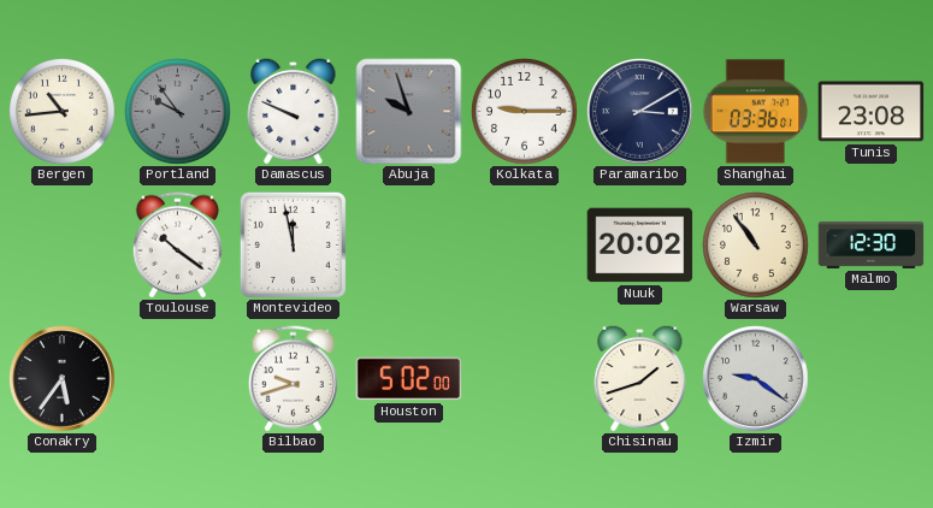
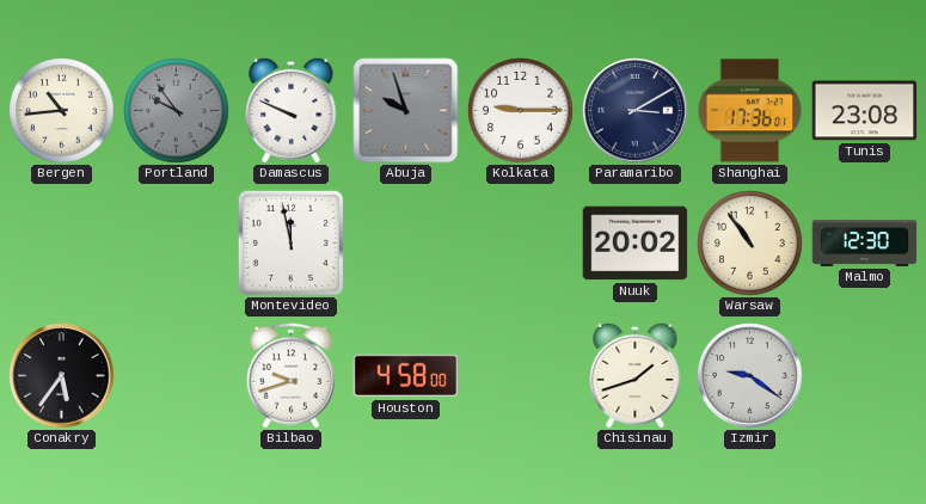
Shanghai: 03:36 -> 17:36
Toulouse: 10:21 -> none
Houston: 5:02 -> 4:58
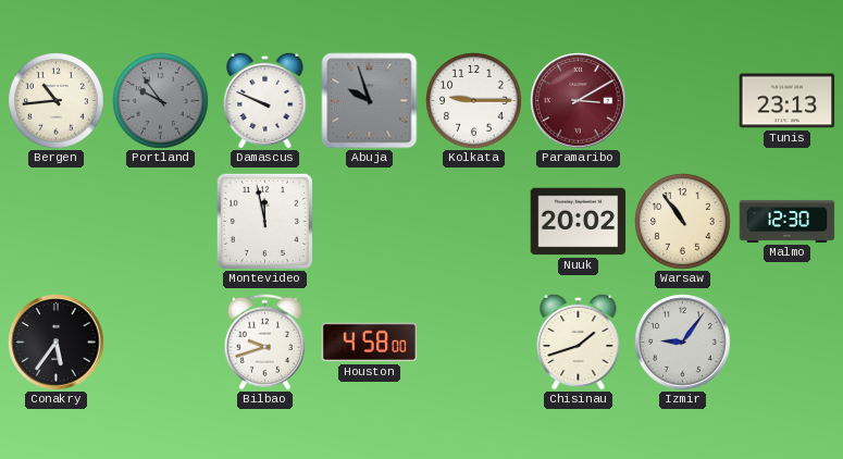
Paramaribo dial: navy -> burgundy
Shanghai: 17:36 -> none
Tunis: 23:08 -> 23:13
Izmir: 9:21 -> 9:06
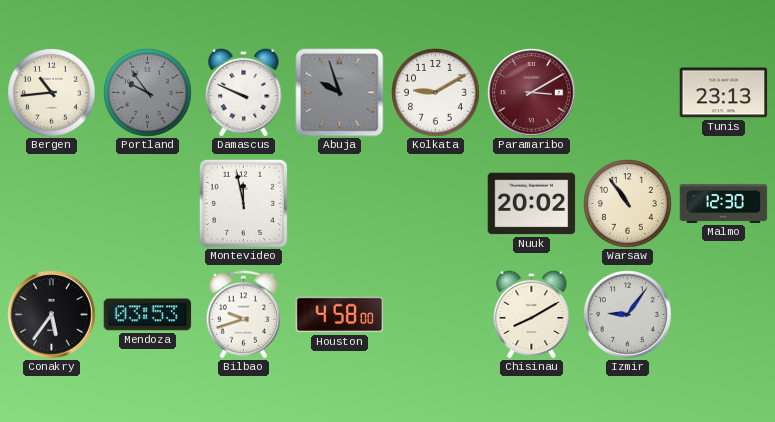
Kolkata: 9:15 -> 9:10
Mendoza: none -> 03:53
Chisinau: 1:42 -> 8:10
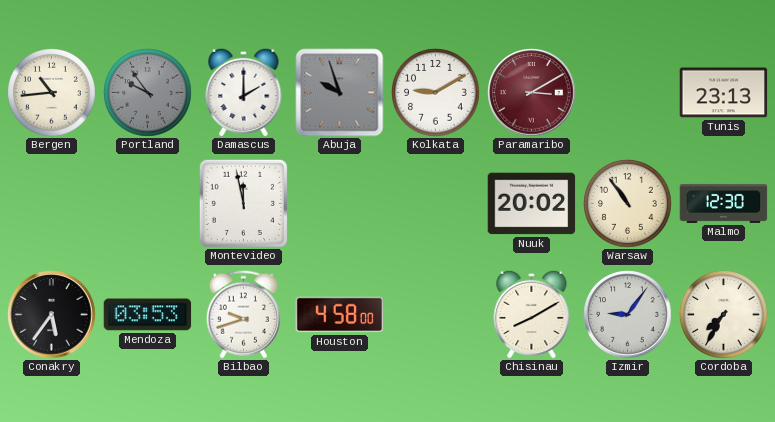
Damascus: 9:49 -> 2:00
Cordoba: none -> 7:35
